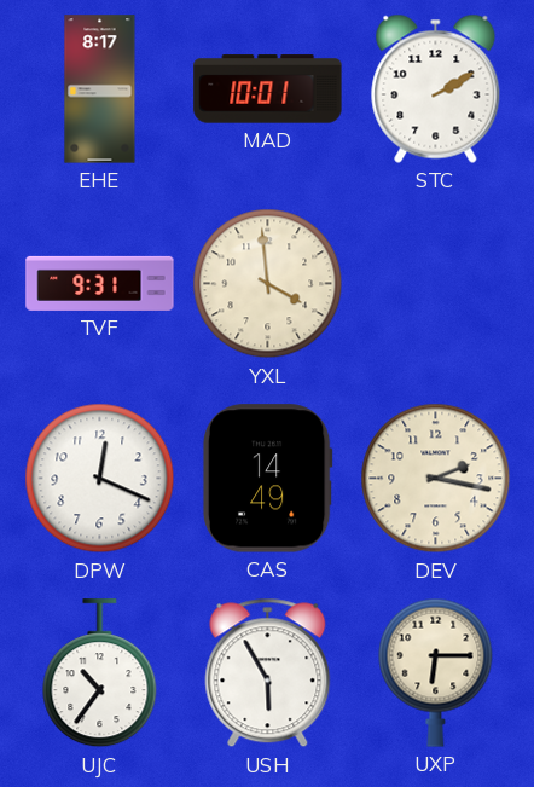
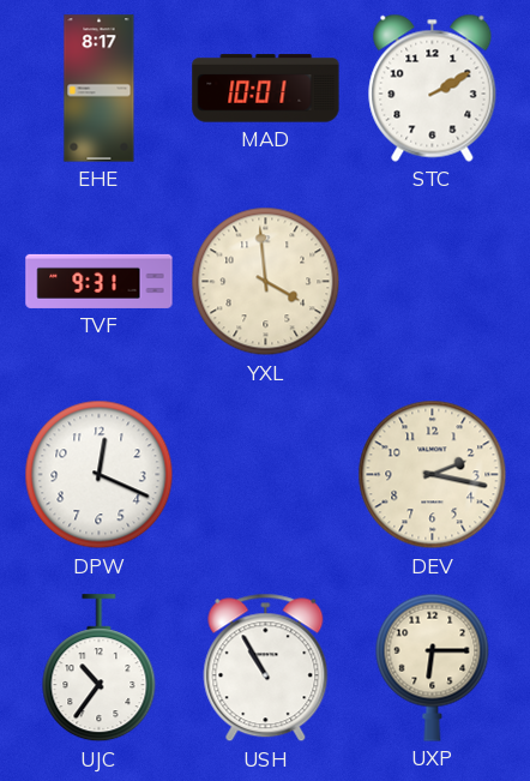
CAS: 14:49 -> none
USH: 5:55 -> 10:55
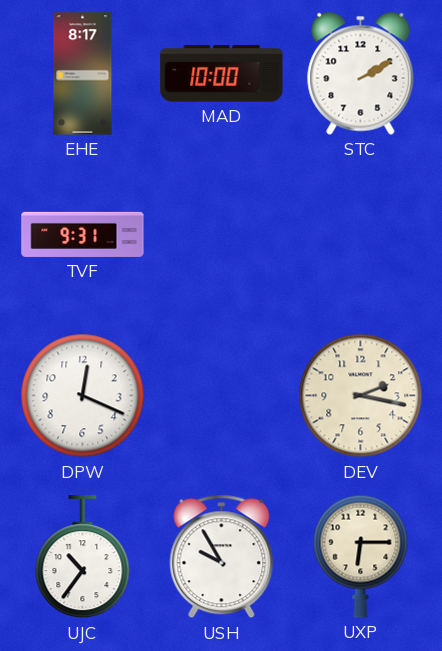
MAD: 10:01 -> 10:00
YXL: 3:59 -> none
USH: 10:55 -> 9:55
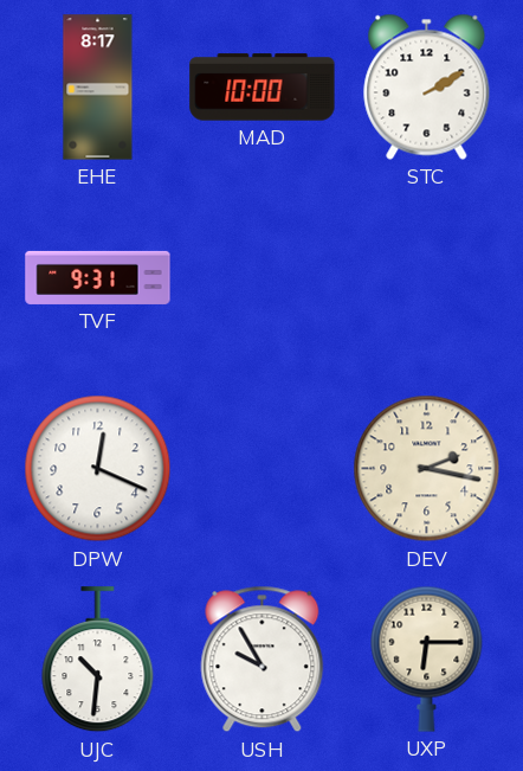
UJC: 10:36 -> 10:31
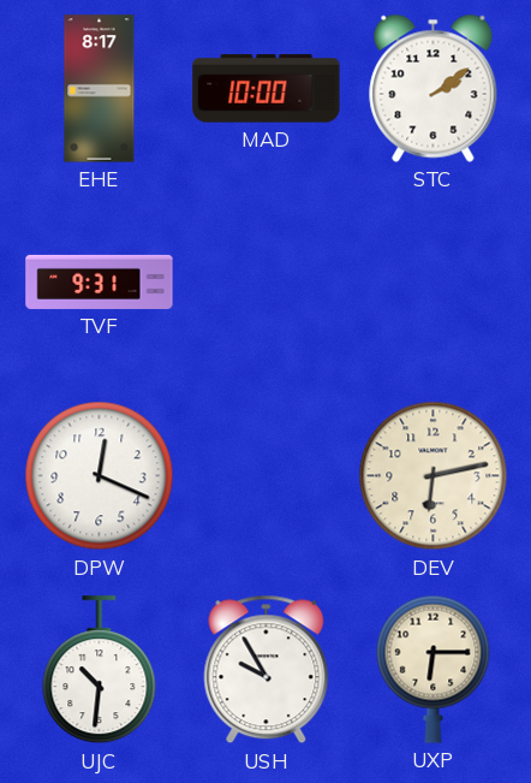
STC: 2:10 -> 2:09
DEV: 2:17 -> 6:13
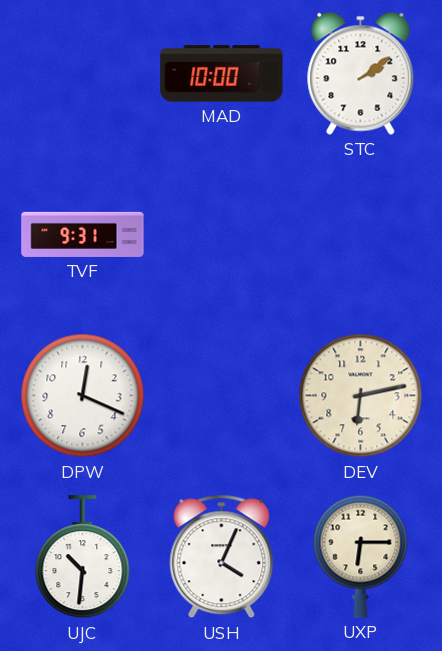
EHE: 8:17 -> none
USH: 9:55 -> 4:04
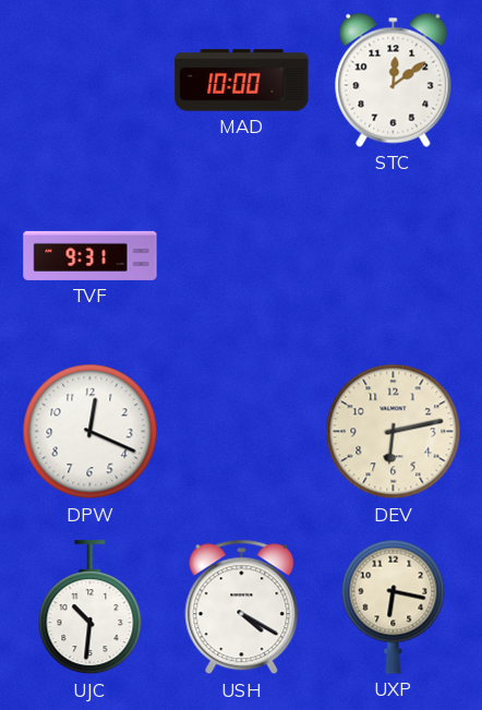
STC: 2:09 -> 12:09
USH: 4:04 -> 4:20
UXP: 6:15 -> 6:17
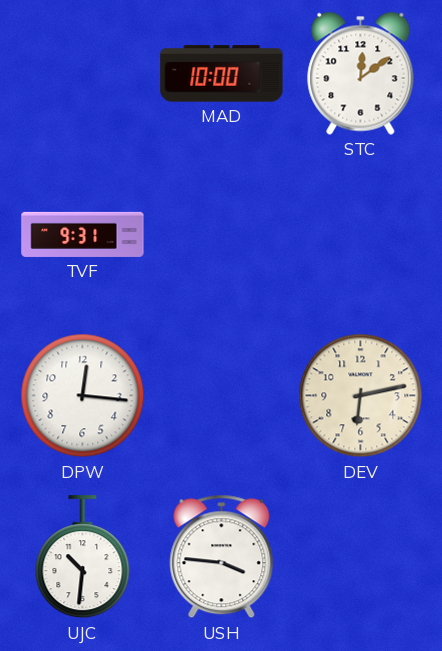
DPW: 12:19 -> 12:16
USH: 4:20 -> 3:46
UXP: 6:17 -> none
